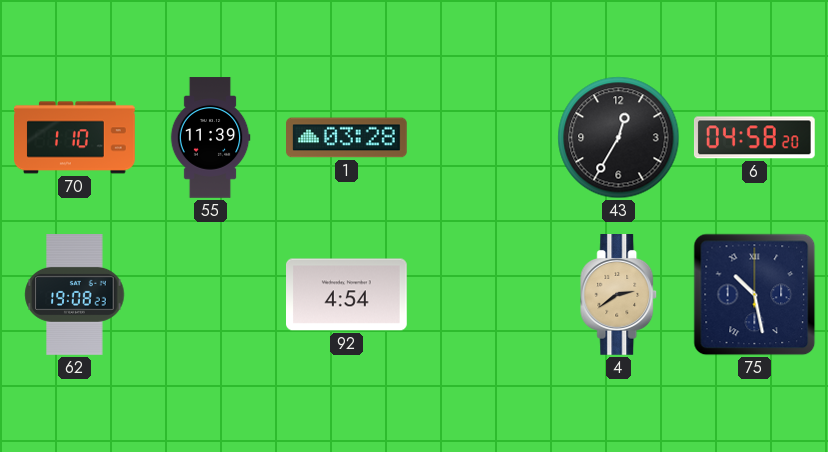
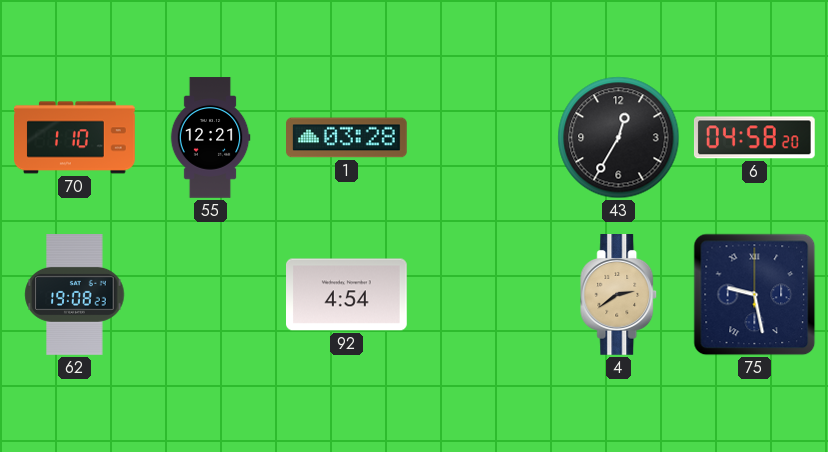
55: 11:39 -> 12:21
75: 10:28 -> 9:28
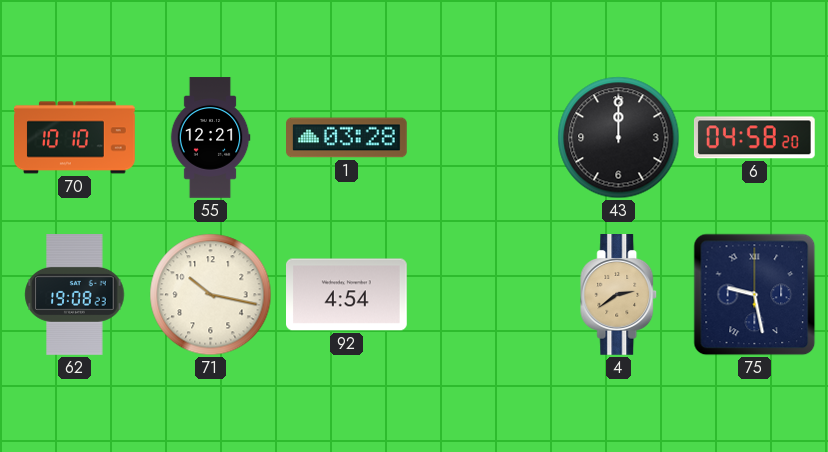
70: 1:10 -> 10:10
43: 12:35 -> 12:00
71: none -> 10:17
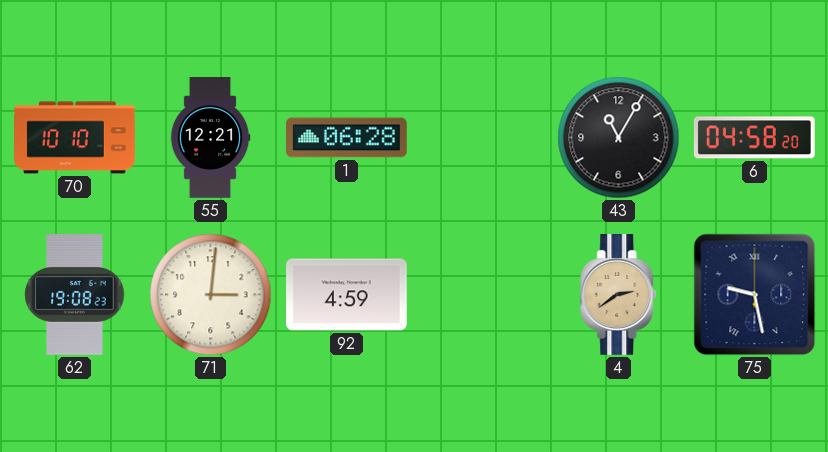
1: 03:28 -> 06:28
43: 12:00 -> 11:05
71: 10:17 -> 3:01
92: 4:54 -> 4:59
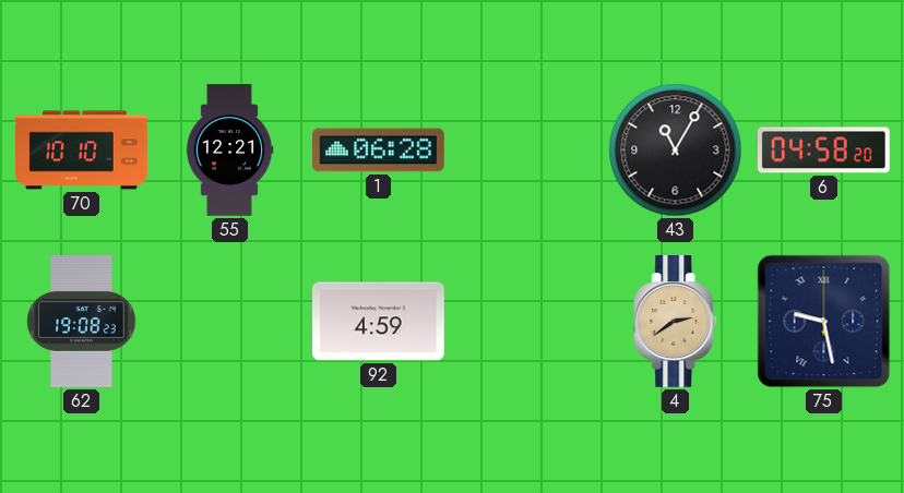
71: 3:01 -> none
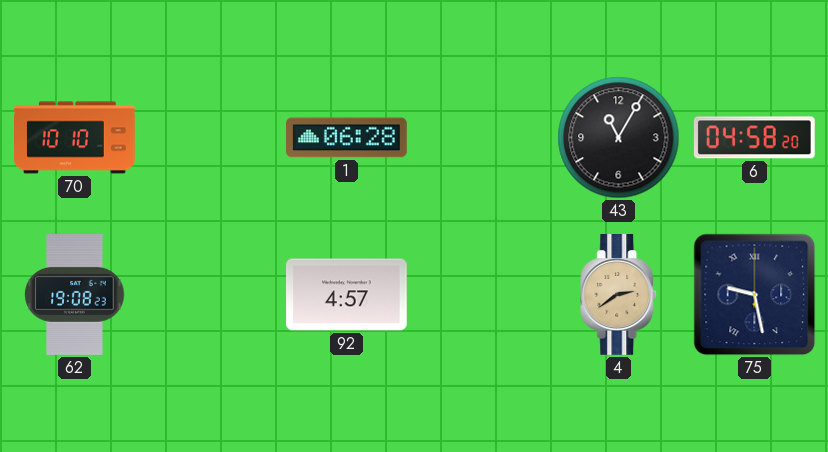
55: 12:21 -> none
92: 4:59 -> 4:57
